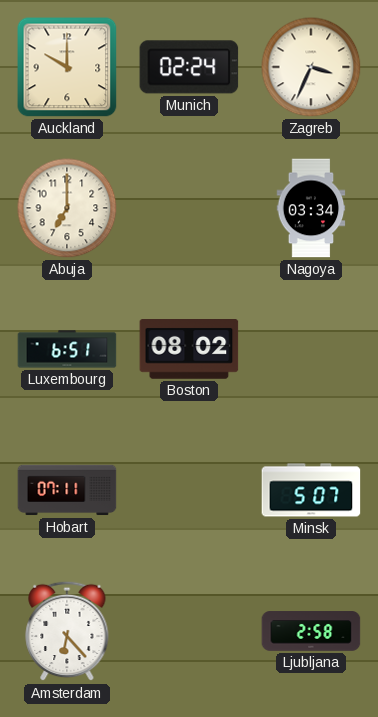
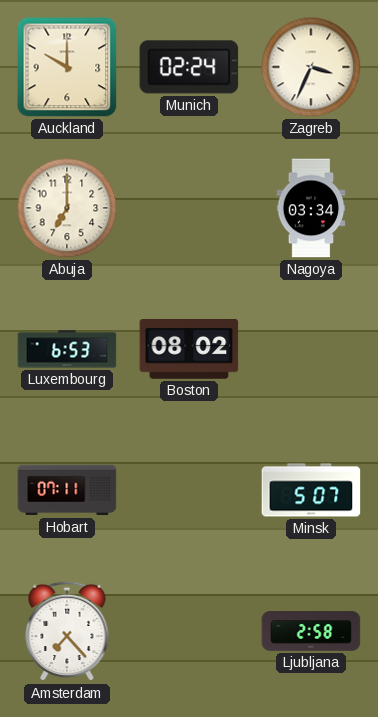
Luxembourg: 6:51 -> 6:53
Amsterdam: 6:23 -> 7:23
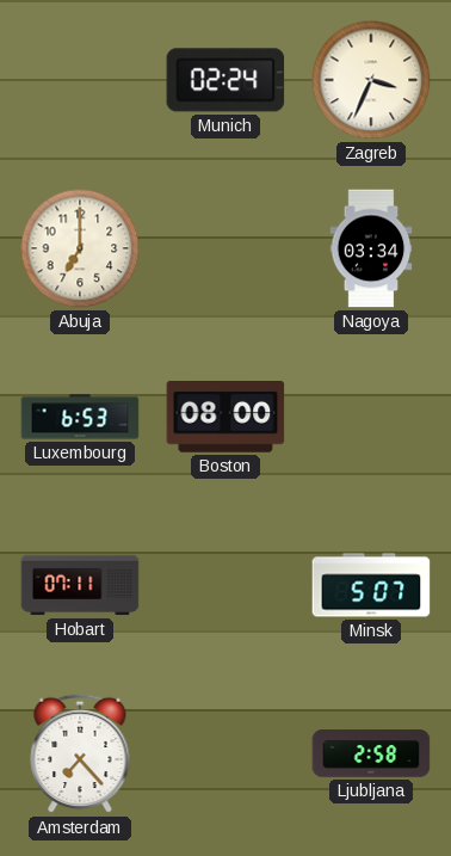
Auckland: 10:00 -> none
Boston: 08:02 -> 08:00
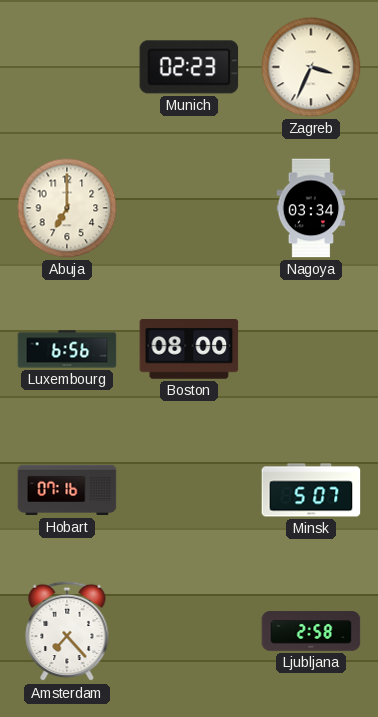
Munich: 02:24 -> 02:23
Luxembourg: 6:53 -> 6:56
Hobart: 07:11 -> 07:16
